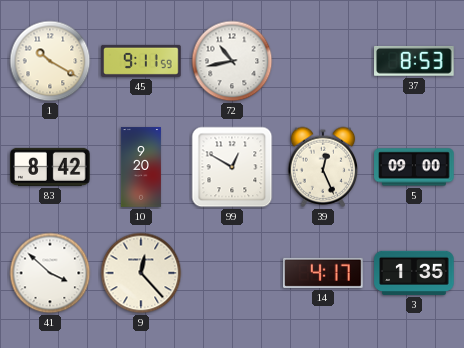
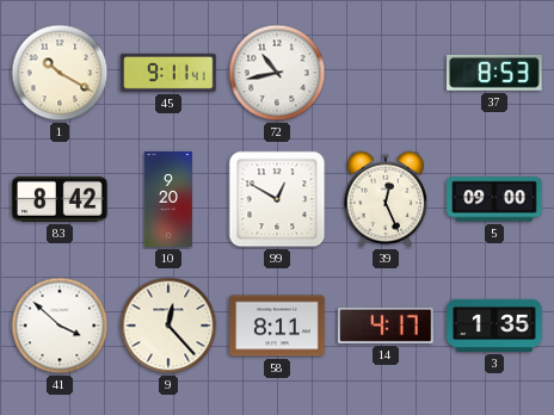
45: 9:11:59 -> 9:11:41
58: none -> 8:11
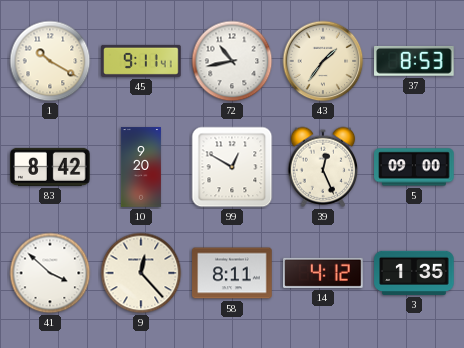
43: none -> 1:36
14: 4:17 -> 4:12
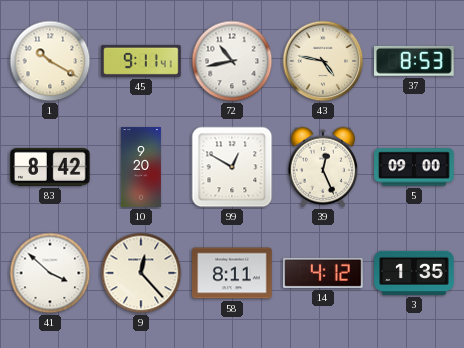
43: 1:36 -> 4:47
